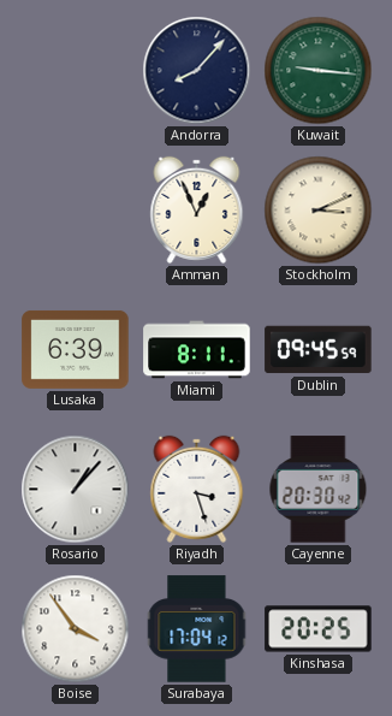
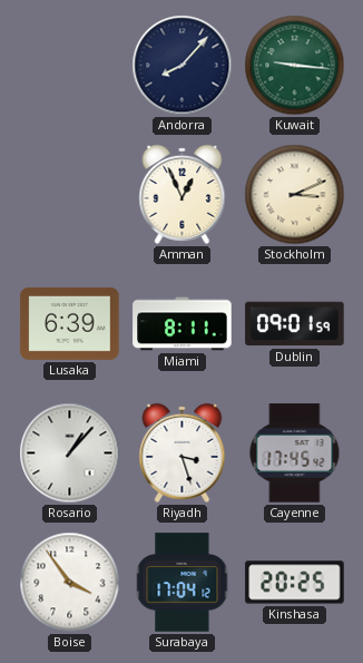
Dublin: 09:45 -> 09:01
Cayenne: 20:30 -> 17:45
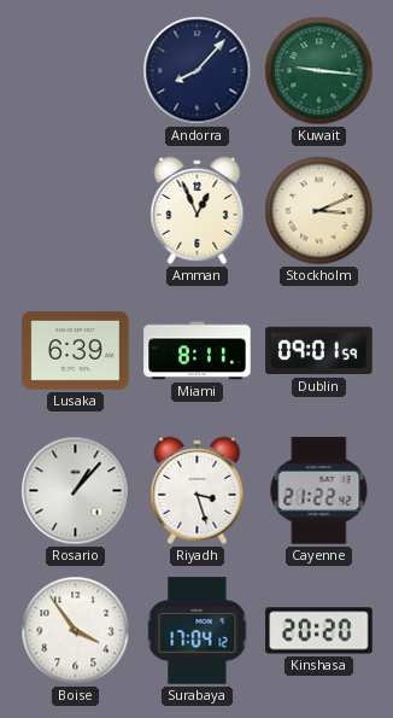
Cayenne: 17:45 -> 21:22
Kinshasa: 20:25 -> 20:20
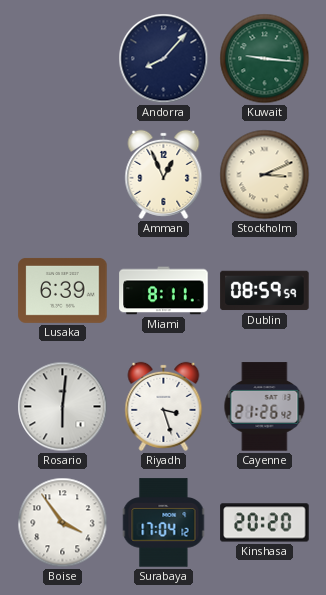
Dublin: 09:01 -> 08:59
Rosario: 1:07 -> 6:01
Cayenne: 21:22 -> 21:26
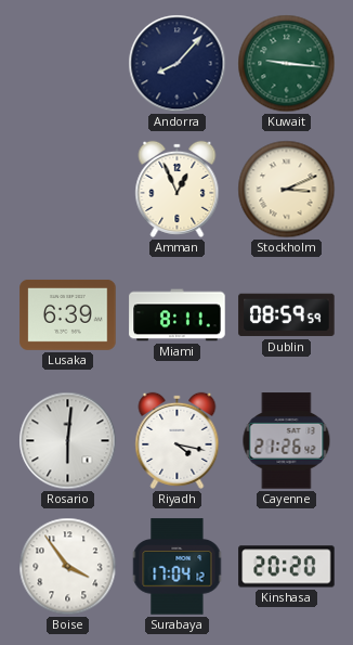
Riyadh: 3:27 -> 4:17
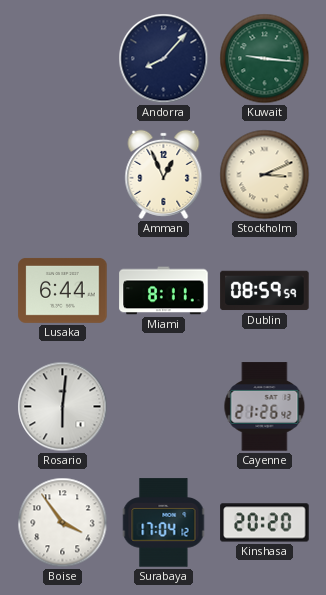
Lusaka: 6:39 -> 6:44
Riyadh: 4:17 -> none
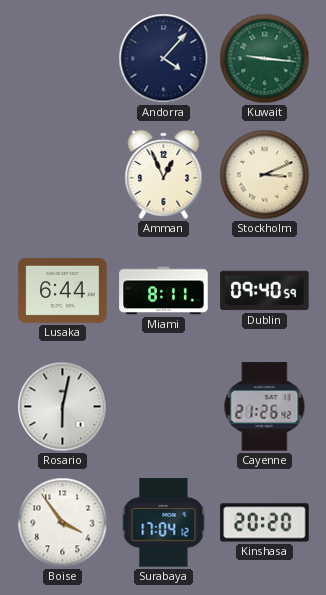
Andorra: 8:07 -> 4:07
Dublin: 08:59 -> 09:40
Rosario: 6:01 -> 6:02
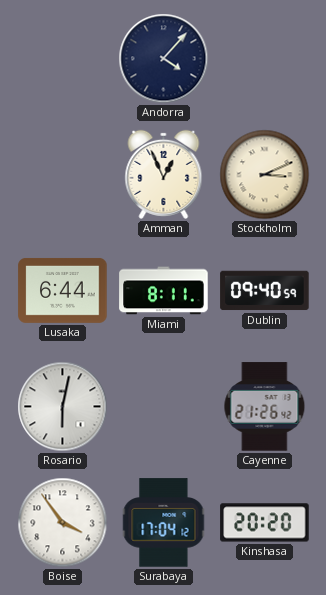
Kuwait: 9:16 -> none
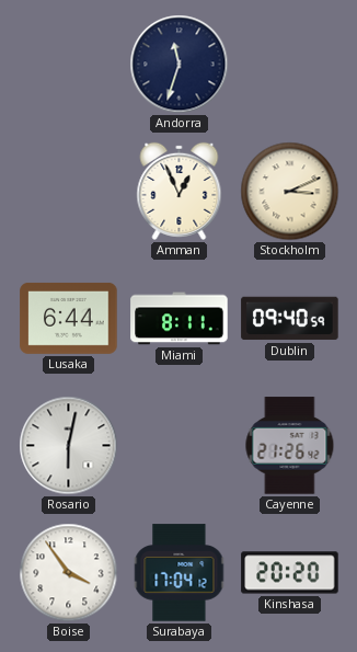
Andorra: 4:07 -> 11:33
